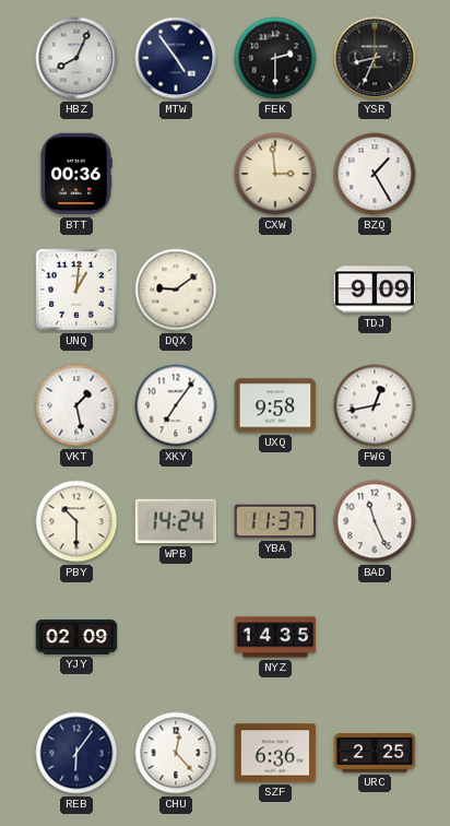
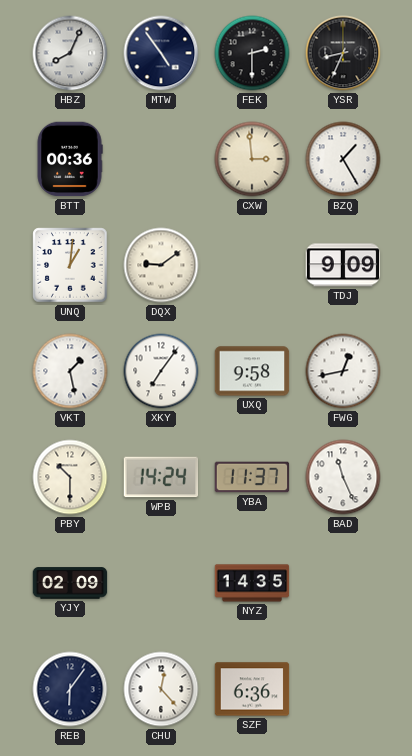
URC: 2:25 -> none
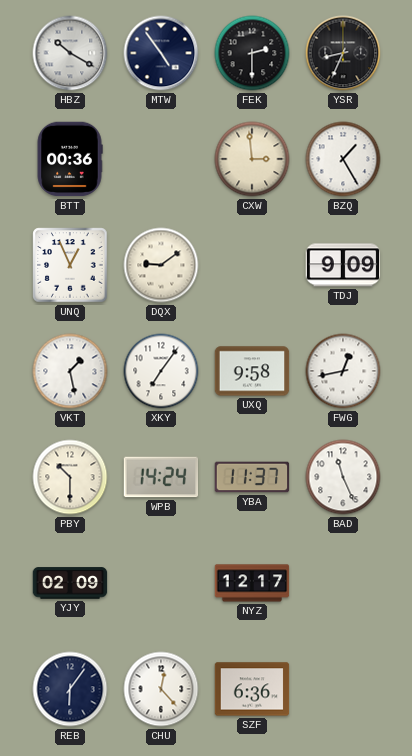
HBZ: 8:04 -> 10:20
UNQ: 1:01 -> 12:56
NYZ: 14:35 -> 12:17
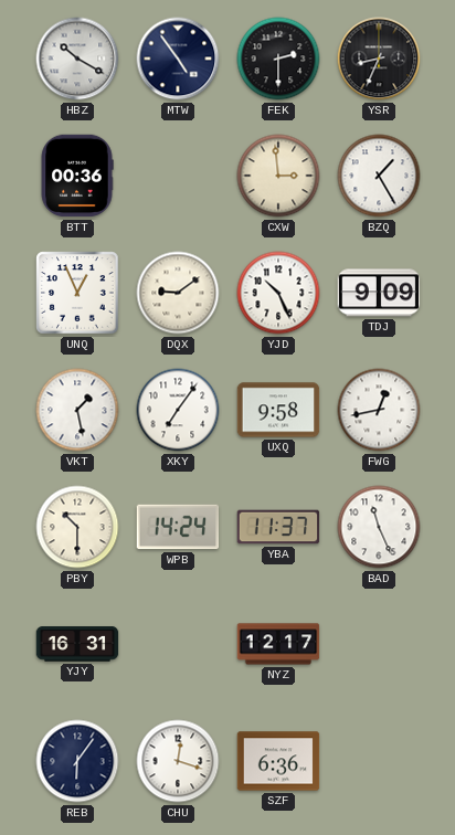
YJD: none -> 10:26
YJY: 02:09 -> 16:31
CHU: 12:23 -> 12:18
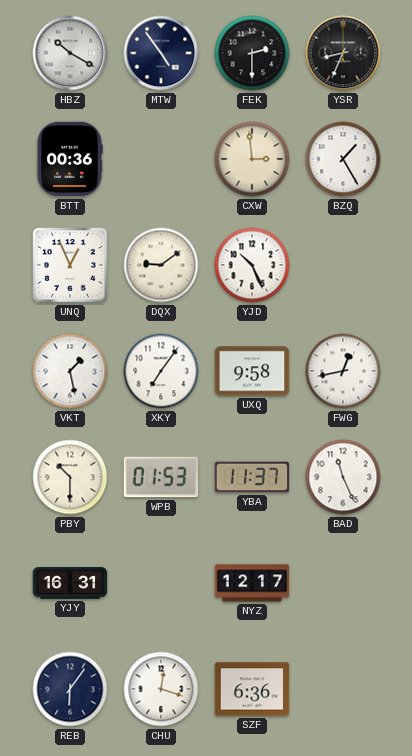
TDJ: 9:09 -> none
WPB: 14:24 -> 01:53
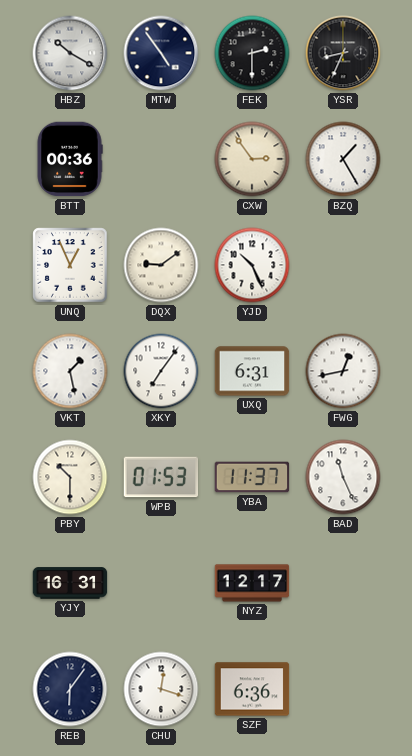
CXW: 2:59 -> 2:54
UXQ: 9:58 -> 6:31
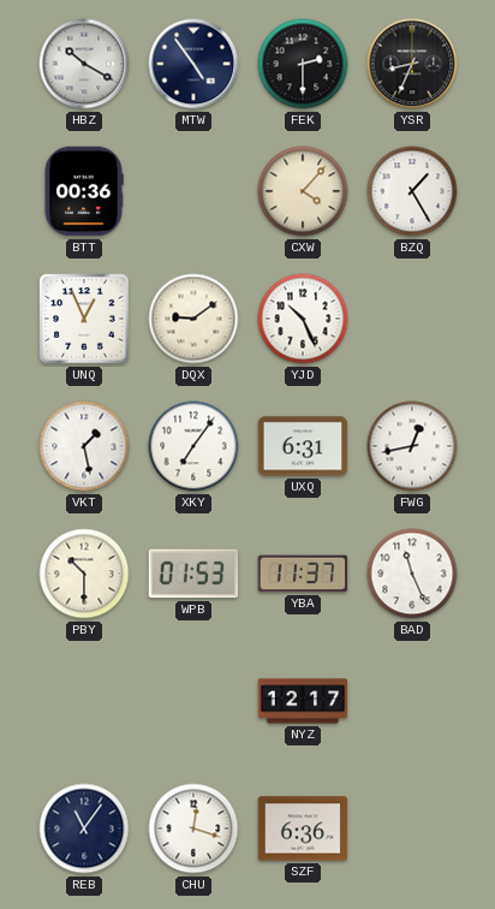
CXW: 2:54 -> 4:07
YJY: 16:31 -> none
REB: 6:06 -> 11:06
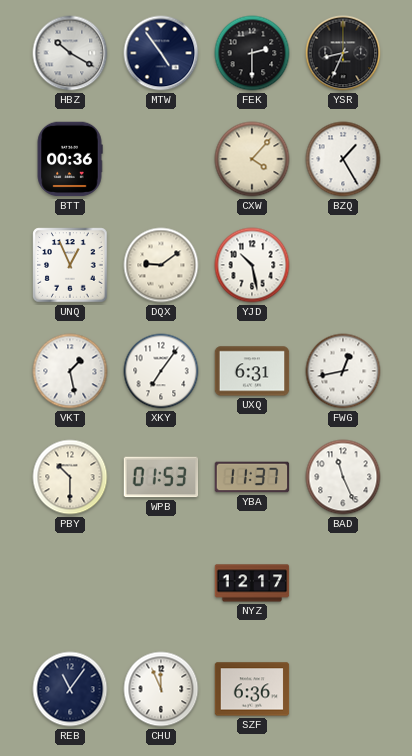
YJD: 10:26 -> 10:28
CHU: 12:18 -> 11:56
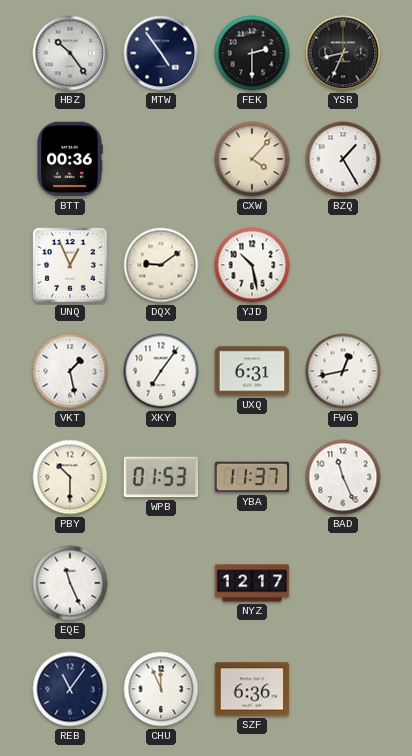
HBZ: 10:20 -> 10:24
EQE: none -> 11:26
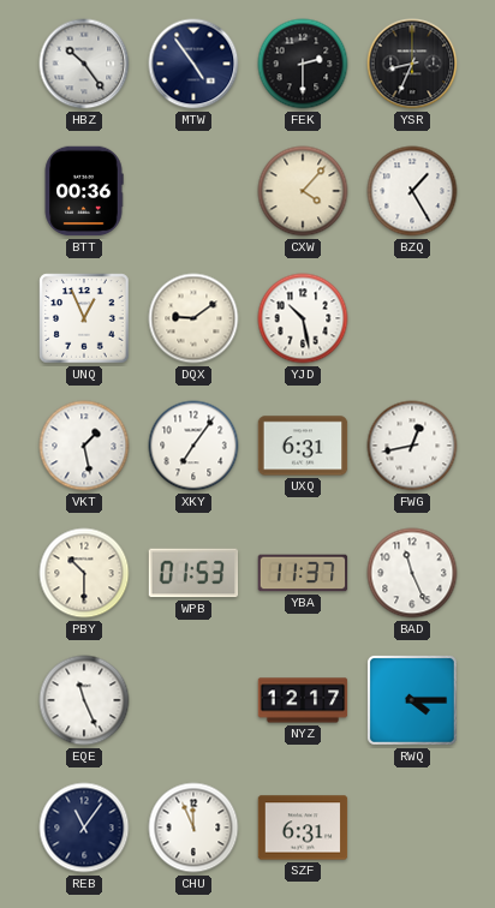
RWQ: none -> 4:15
SZF: 6:36 -> 6:31
